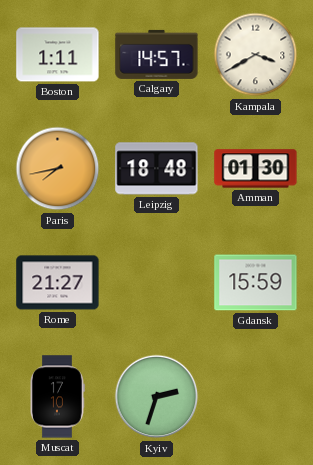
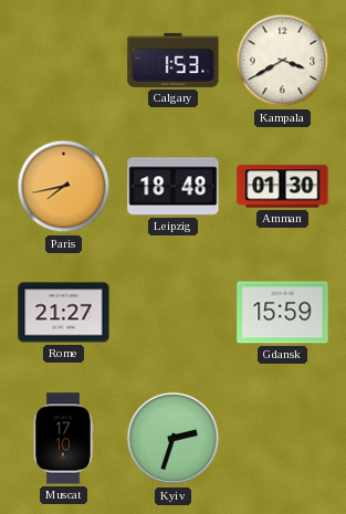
Boston: 1:11 -> none
Calgary: 14:57 -> 1:53
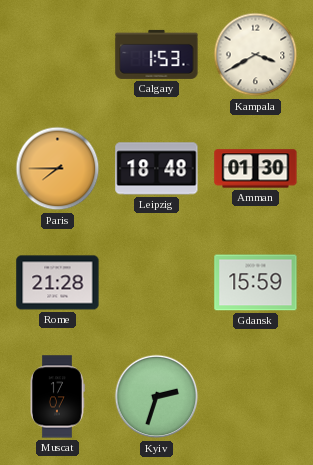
Paris: 7:43 -> 7:45
Rome: 21:27 -> 21:28
Muscat: 17:10 -> 17:07
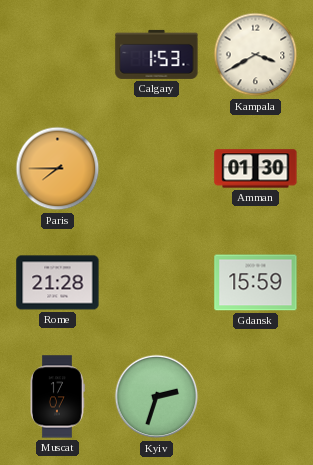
Leipzig: 18:48 -> none
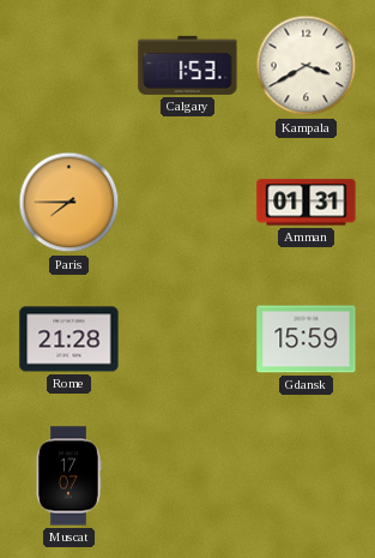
Amman: 01:30 -> 01:31
Kyiv: 2:33 -> none
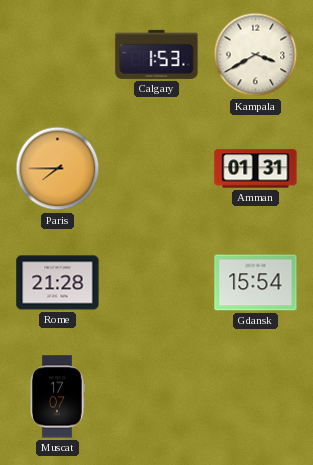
Gdansk: 15:59 -> 15:54
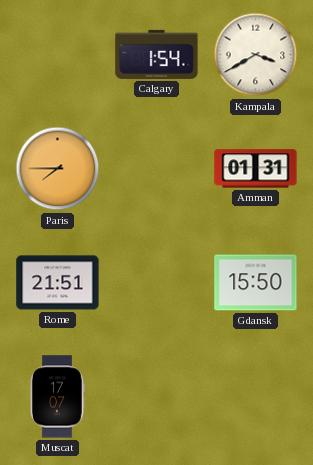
Calgary: 1:53 -> 1:54
Rome: 21:28 -> 21:51
Gdansk: 15:54 -> 15:50
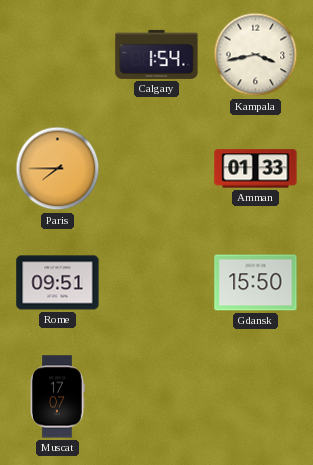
Kampala: 3:40 -> 3:43
Amman: 01:31 -> 01:33
Rome: 21:51 -> 09:51
